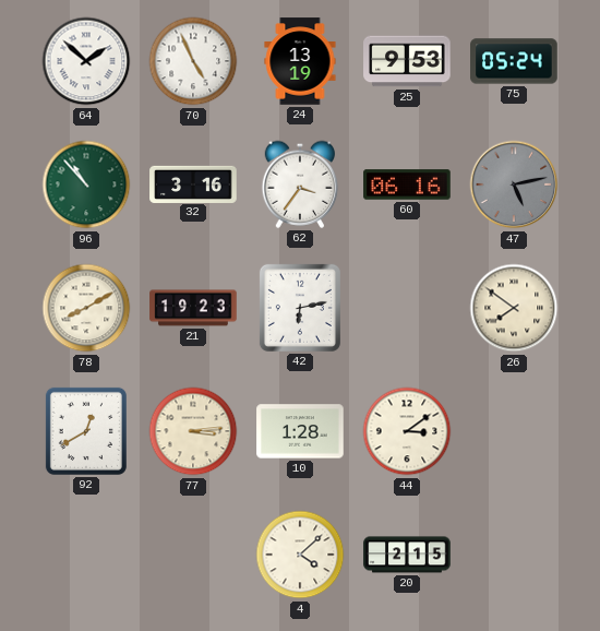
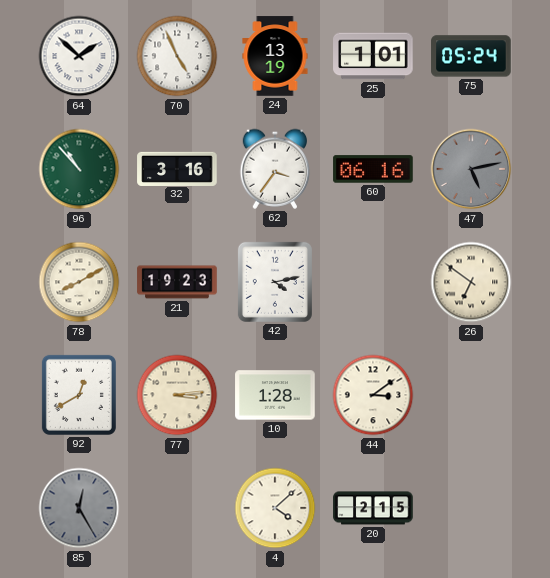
25: 9:53 -> 1:01
42: 6:13 -> 4:13
26: 7:51 -> 6:51
85: none -> 12:25
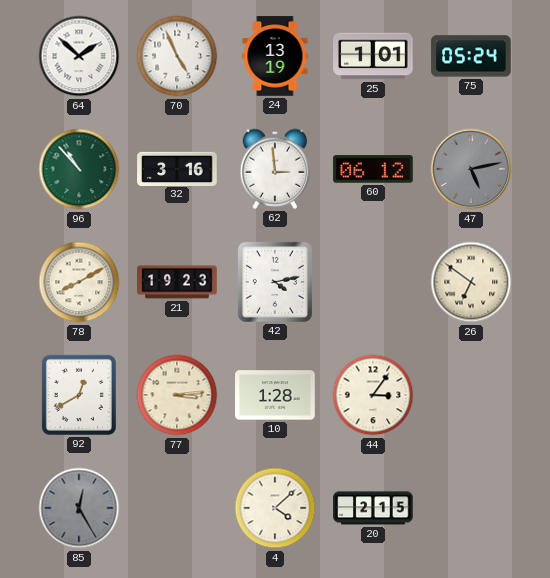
62: 3:36 -> 2:59
60: 06:16 -> 06:12
44: 3:09 -> 3:06
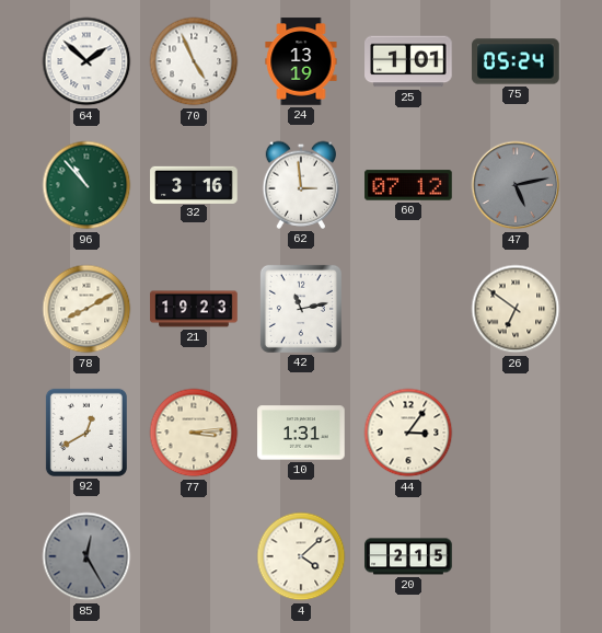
60: 06:12 -> 07:12
42: 4:13 -> 11:13
10: 1:28 -> 1:31
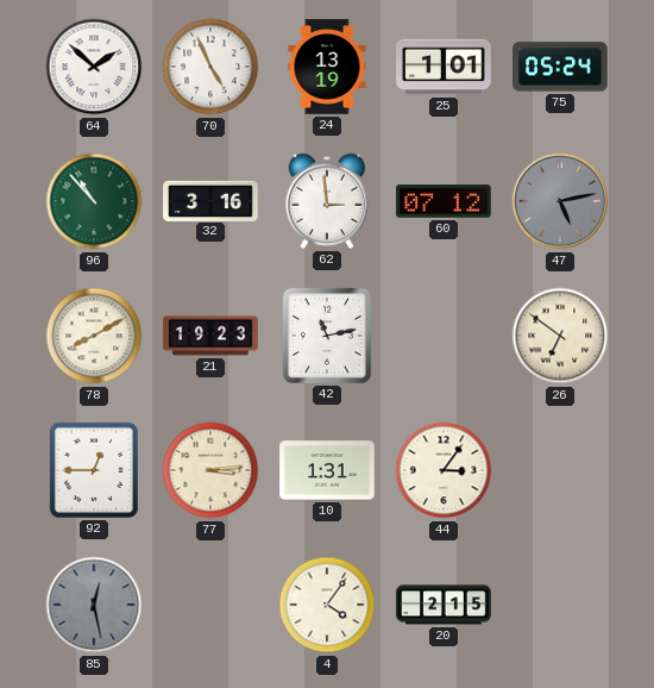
92: 12:40 -> 12:45
85: 12:25 -> 12:28
4: 4:08 -> 4:06
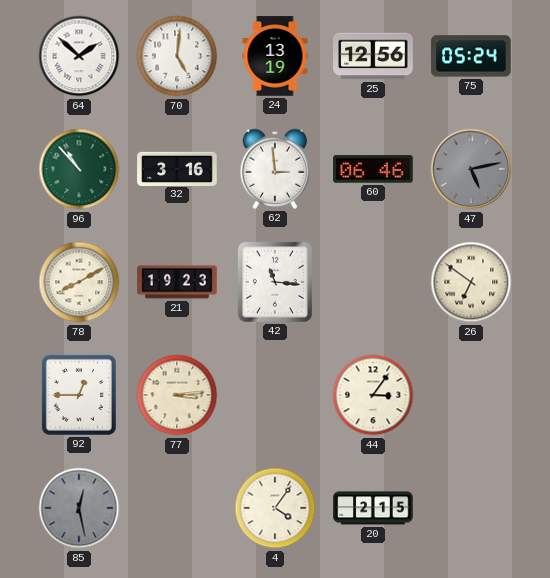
70: 4:56 -> 5:01
25: 1:01 -> 12:56
60: 07:12 -> 06:46
42: 11:13 -> 11:16
10: 1:31 -> none
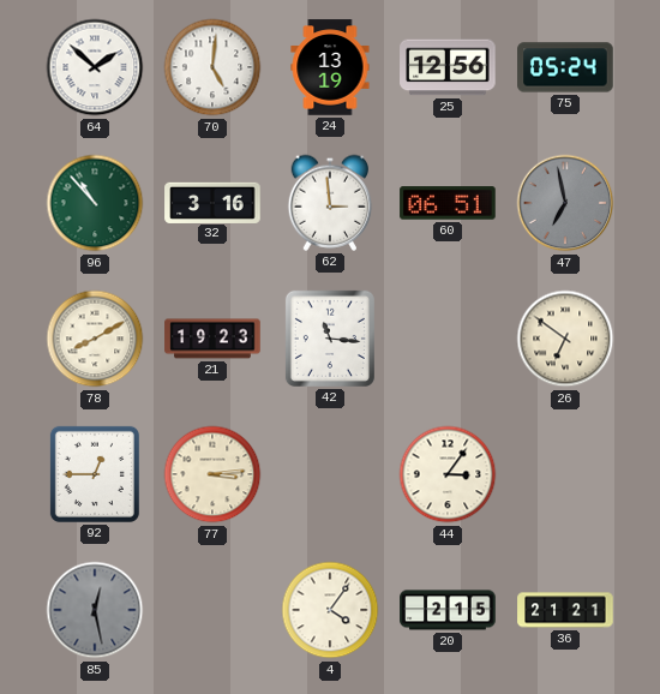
60: 06:46 -> 06:51
47: 5:13 -> 6:58
36: none -> 21:21
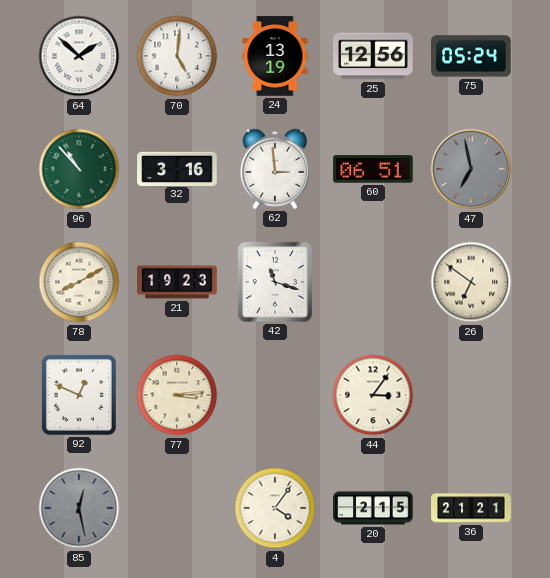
42: 11:16 -> 11:18
92: 12:45 -> 12:49
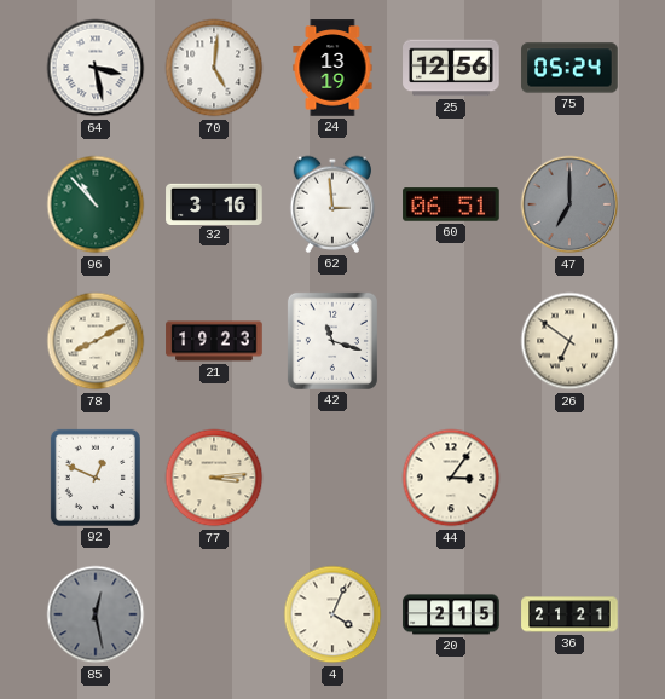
64: 1:52 -> 3:28
47: 6:58 -> 7:00
4: 4:06 -> 4:04
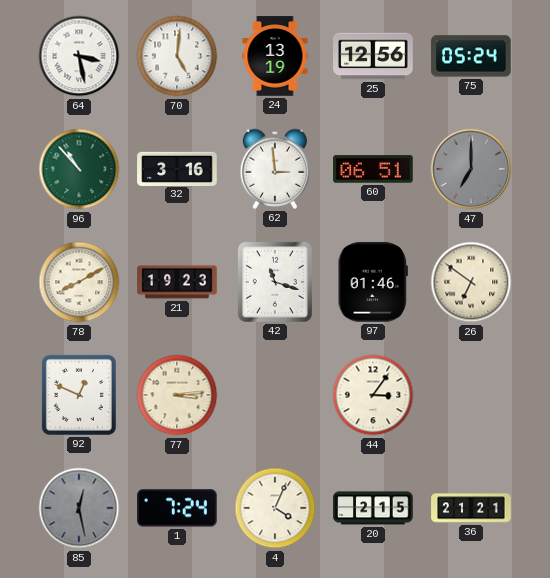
97: none -> 01:46
1: none -> 7:24
